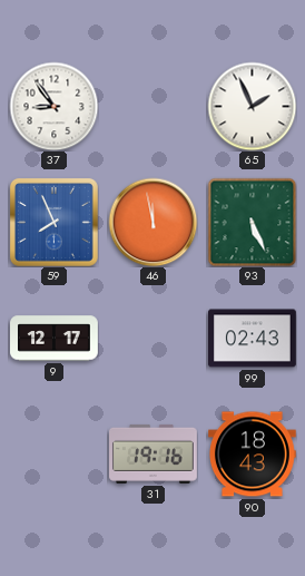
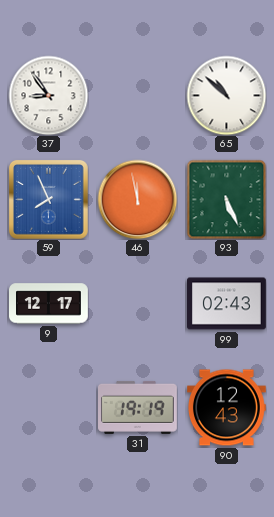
65: 1:56 -> 10:52
31: 19:16 -> 19:19
90: 18:43 -> 12:43
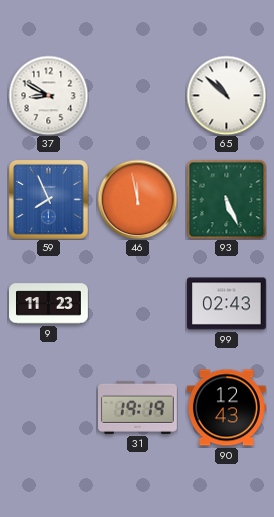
37: 8:54 -> 8:50
9: 12:17 -> 11:23
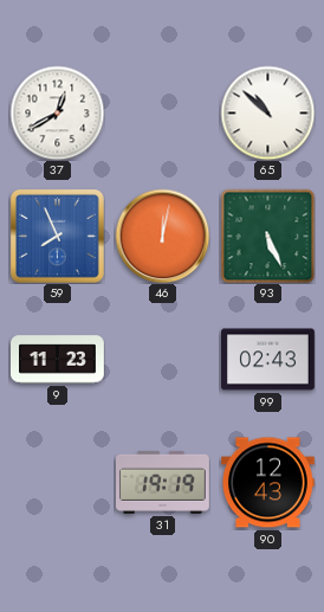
37: 8:50 -> 12:40
46: 11:58 -> 12:02
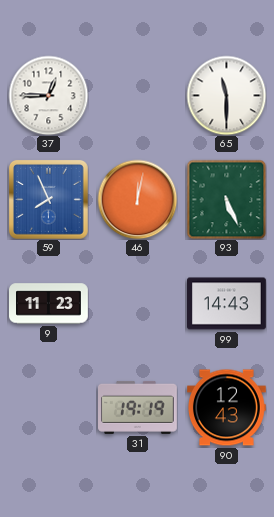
37: 12:40 -> 12:45
65: 10:52 -> 11:30
99: 02:43 -> 14:43
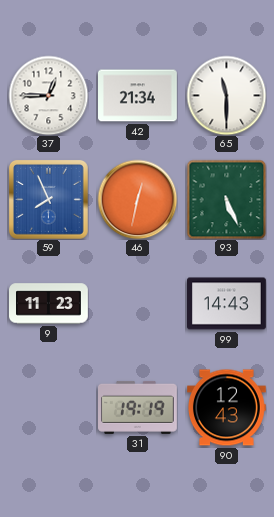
42: none -> 21:34
46: 12:02 -> 12:32
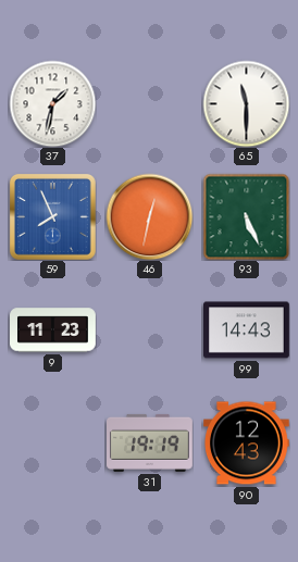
37: 12:45 -> 1:32
42: 21:34 -> none
